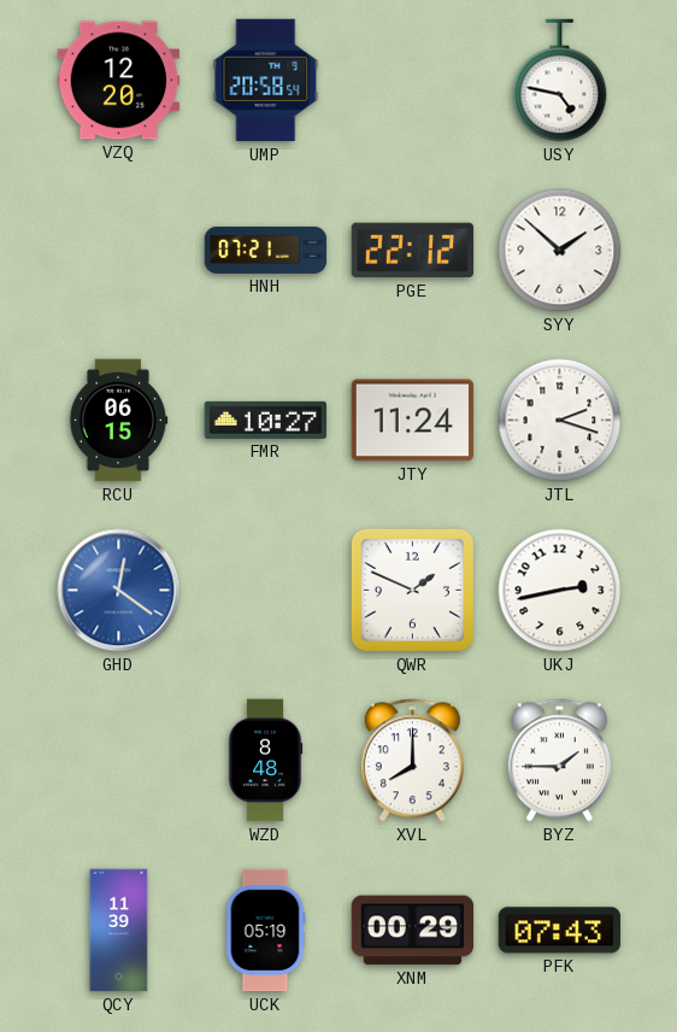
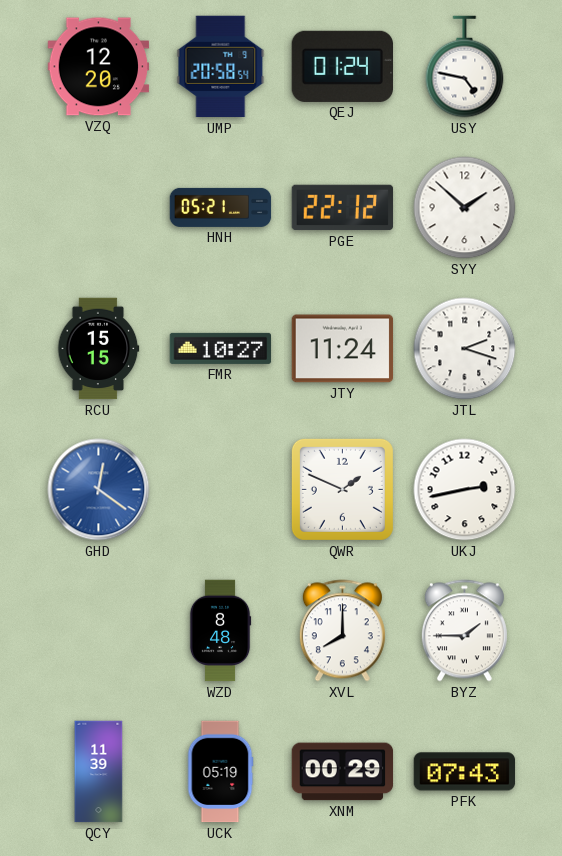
QEJ: none -> 01:24
HNH: 07:21 -> 05:21
RCU: 06:15 -> 15:15
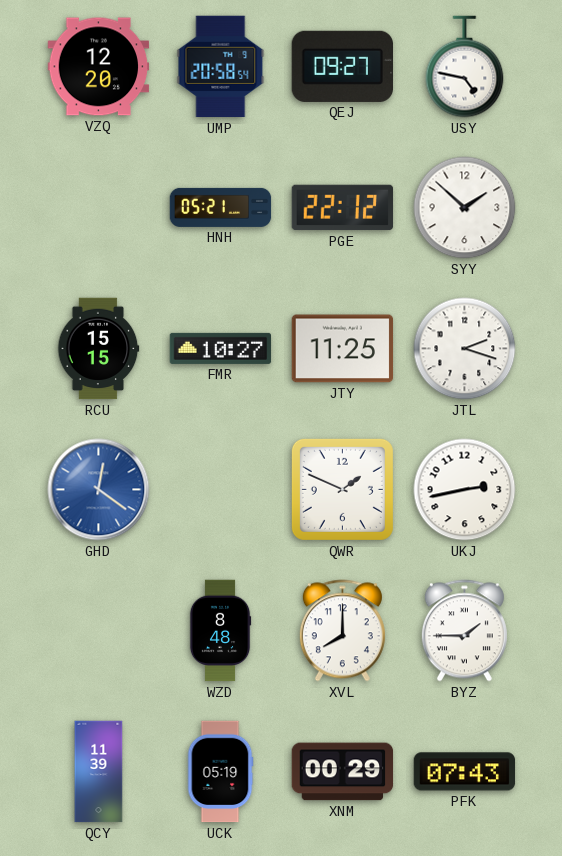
QEJ: 01:24 -> 09:27
JTY: 11:24 -> 11:25
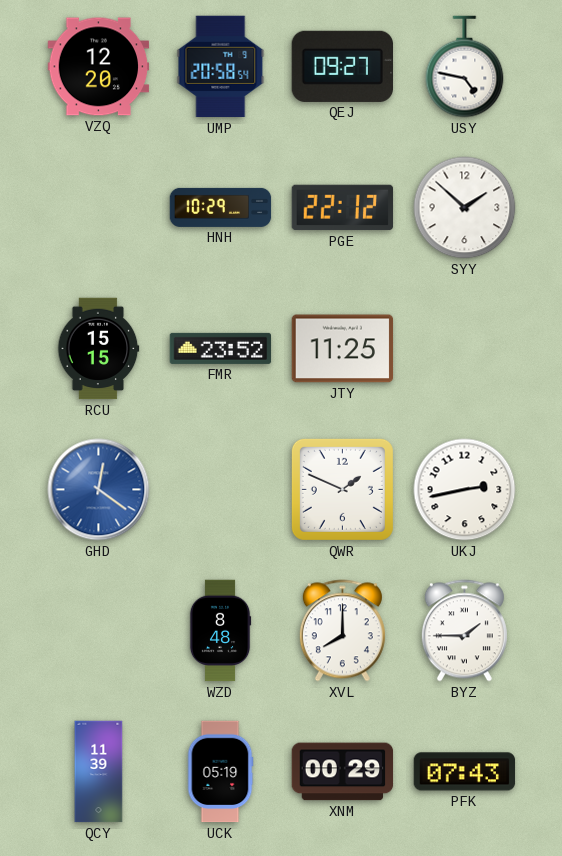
HNH: 05:21 -> 10:29
FMR: 10:27 -> 23:52
JTL: 2:18 -> none
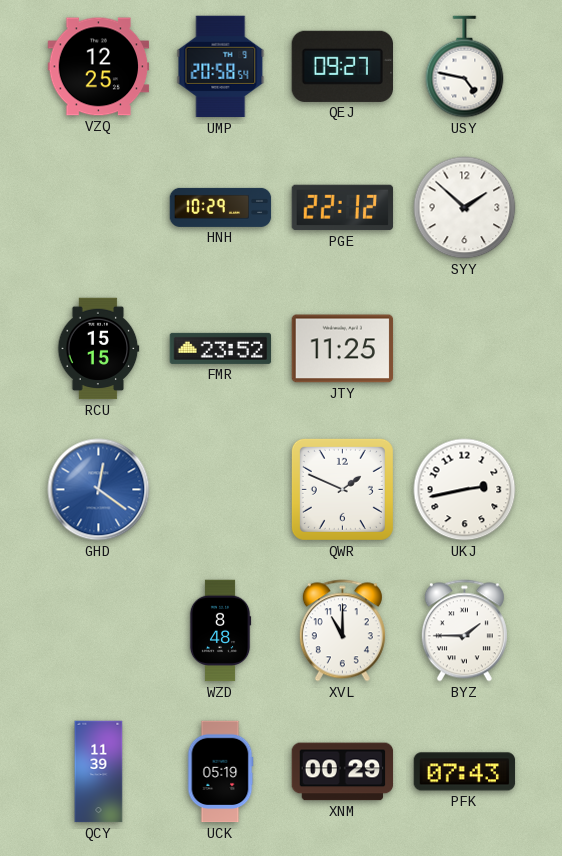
VZQ: 12:20 -> 12:25
XVL: 8:00 -> 11:00
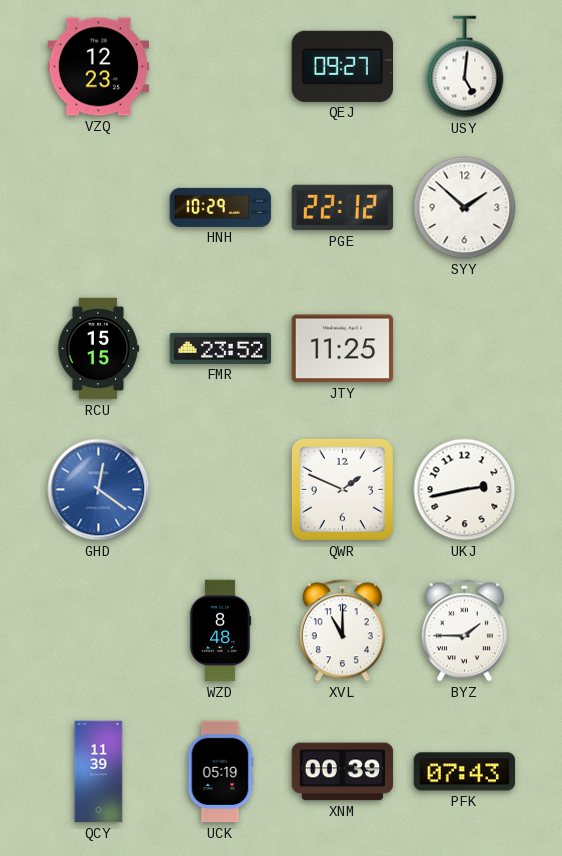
VZQ: 12:25 -> 12:23
UMP: 20:58 -> none
USY: 4:47 -> 5:01
XNM: 00:29 -> 00:39
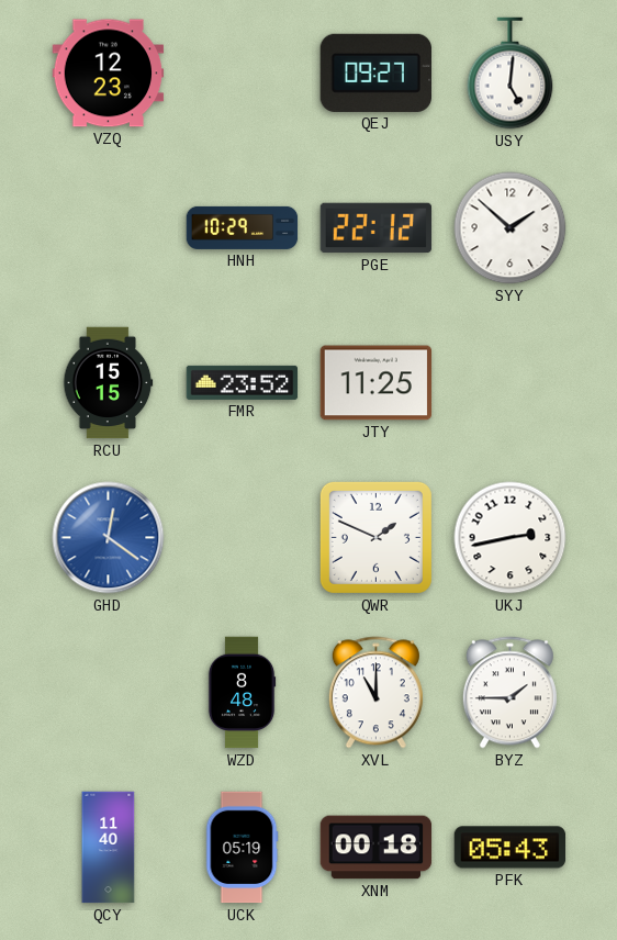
QCY: 11:39 -> 11:40
XNM: 00:39 -> 00:18
PFK: 07:43 -> 05:43
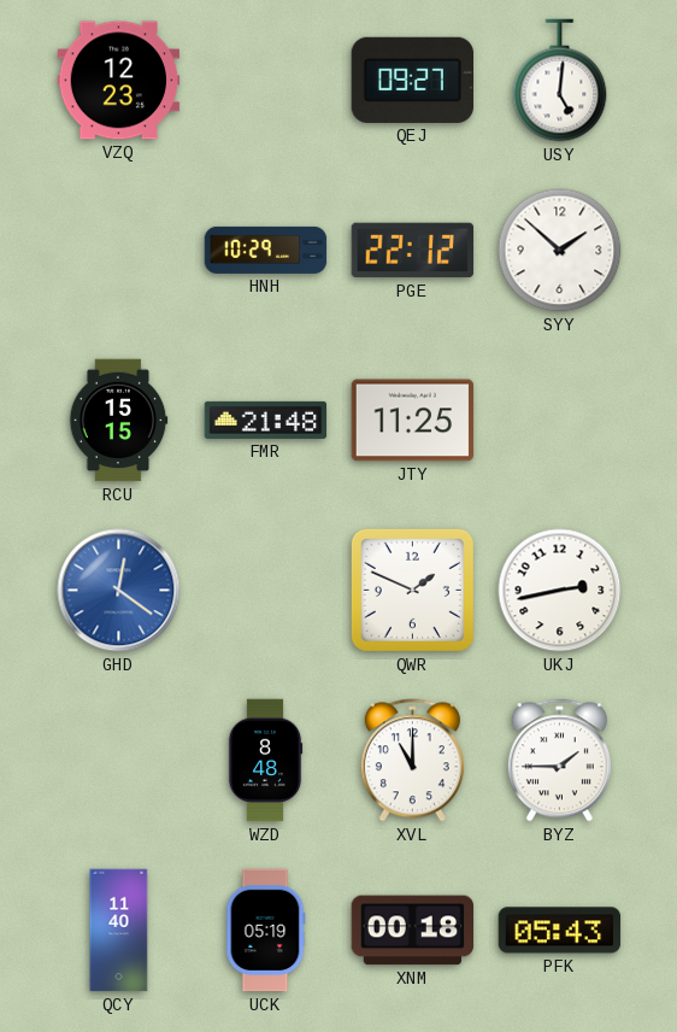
FMR: 23:52 -> 21:48
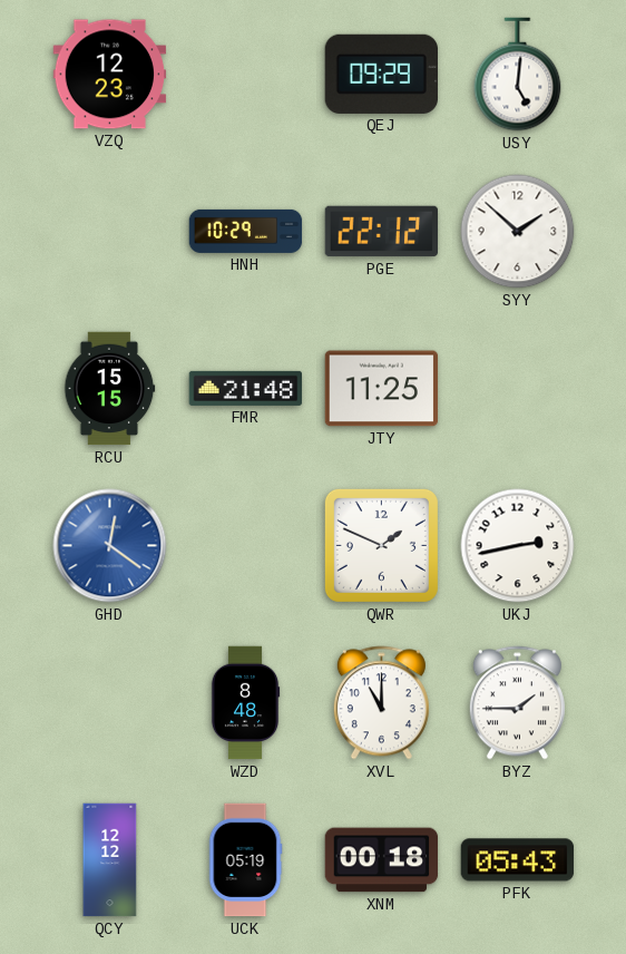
QEJ: 09:27 -> 09:29
QCY: 11:40 -> 12:12
